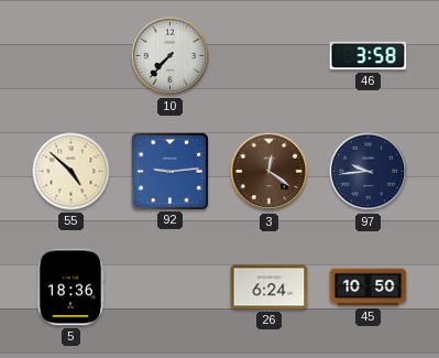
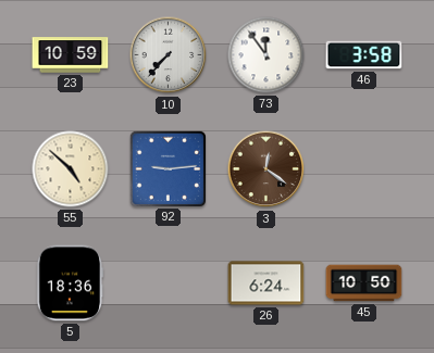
23: none -> 10:59
73: none -> 11:54
97: 9:44 -> none
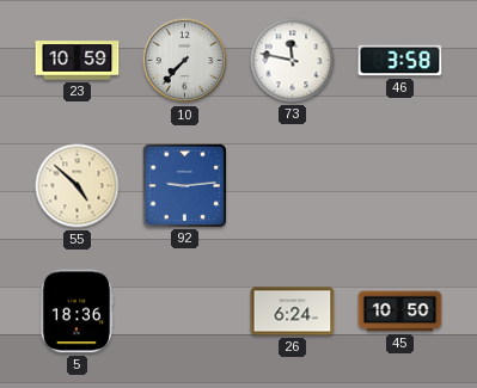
73: 11:54 -> 11:47
3: 12:21 -> none
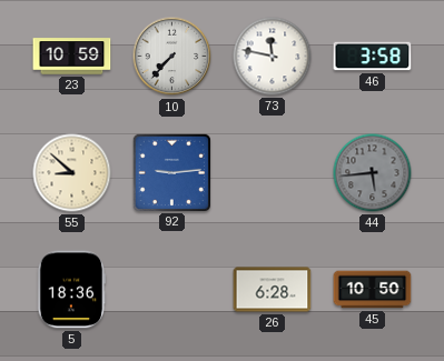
55: 4:52 -> 8:52
44: none -> 5:44
26: 6:24 -> 6:28
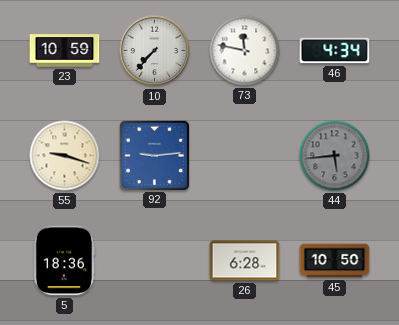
46: 3:58 -> 4:34
55: 8:52 -> 9:18
